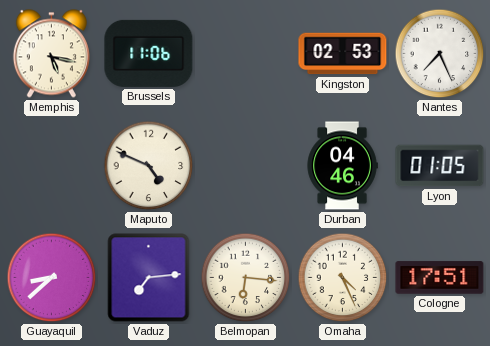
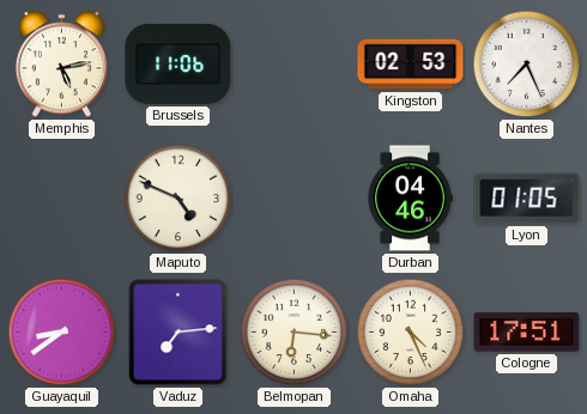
Memphis: 5:17 -> 5:13
Guayaquil: 8:38 -> 8:39
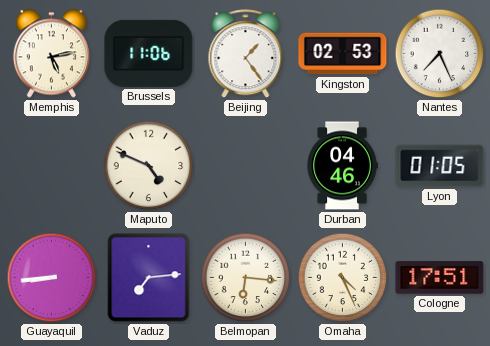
Beijing: none -> 1:24
Guayaquil: 8:39 -> 8:44
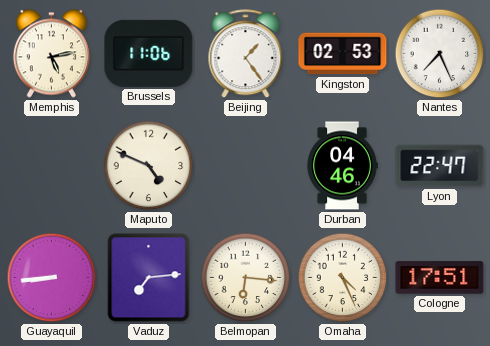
Lyon: 01:05 -> 22:47
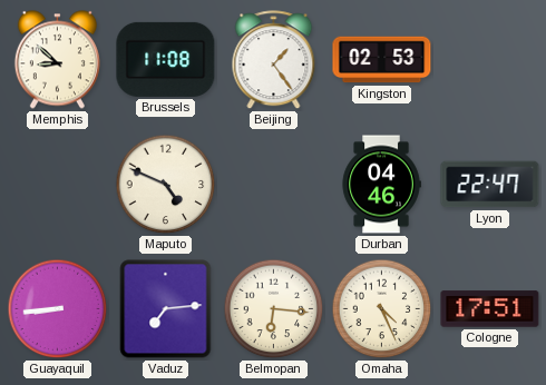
Memphis: 5:13 -> 8:52
Brussels: 11:06 -> 11:08
Nantes: 7:26 -> none
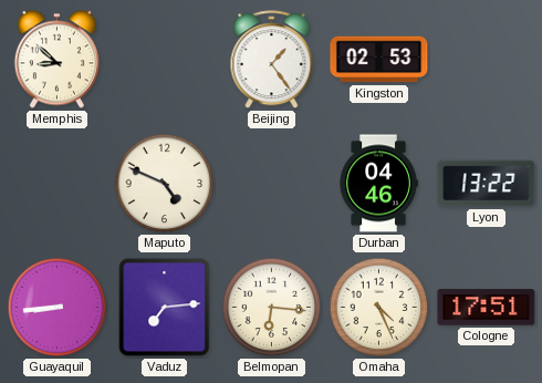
Brussels: 11:08 -> none
Lyon: 22:47 -> 13:22
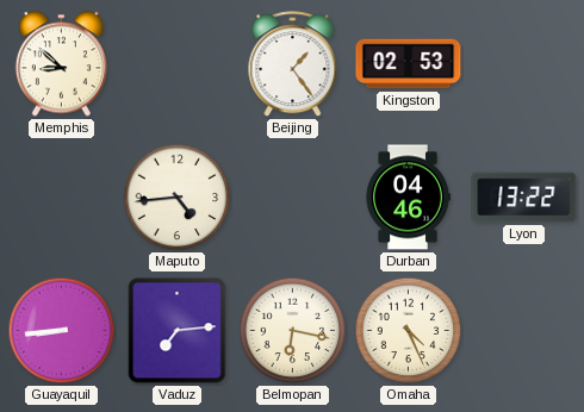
Maputo: 4:49 -> 4:44
Belmopan: 6:16 -> 6:17
Cologne: 17:51 -> none
